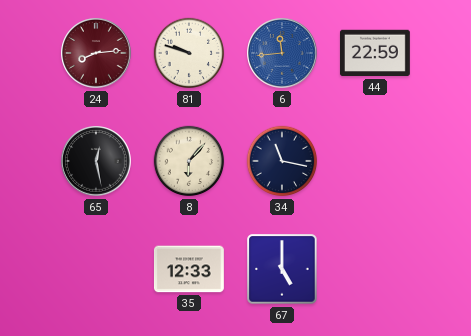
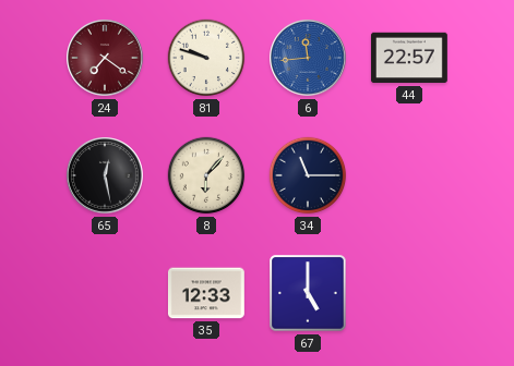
24: 8:14 -> 7:21
44: 22:59 -> 22:57
34: 11:17 -> 11:15
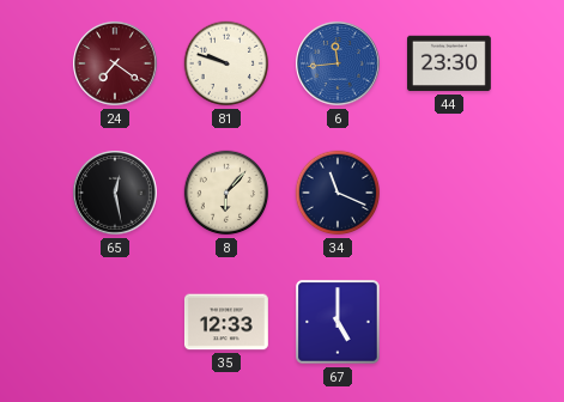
44: 22:57 -> 23:30
34: 11:15 -> 11:19
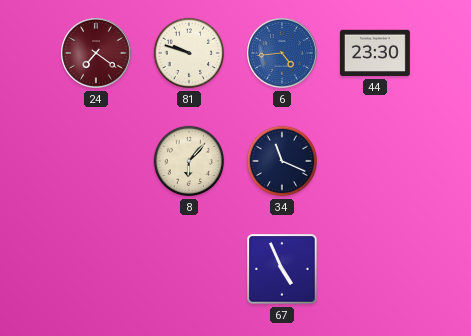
6: 11:44 -> 4:44
65: 12:28 -> none
35: 12:33 -> none
67: 5:00 -> 4:56
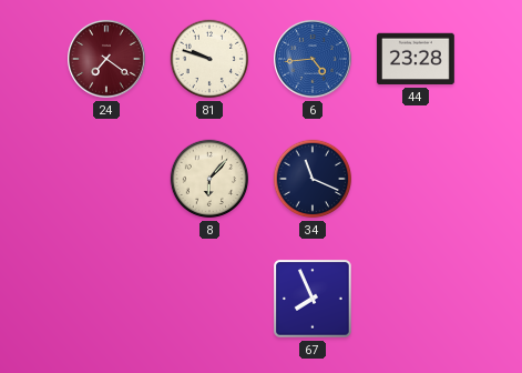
44: 23:30 -> 23:28
67: 4:56 -> 7:56
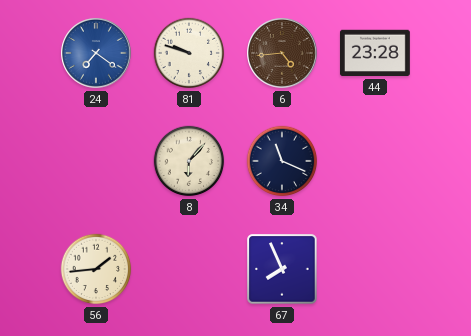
24 dial: burgundy -> blue
6 dial: blue -> brown
56: none -> 1:44
